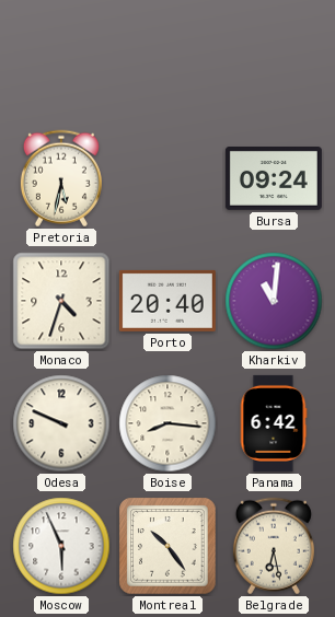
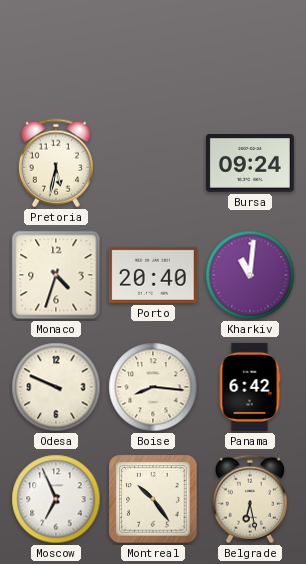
Moscow: 5:56 -> 6:56
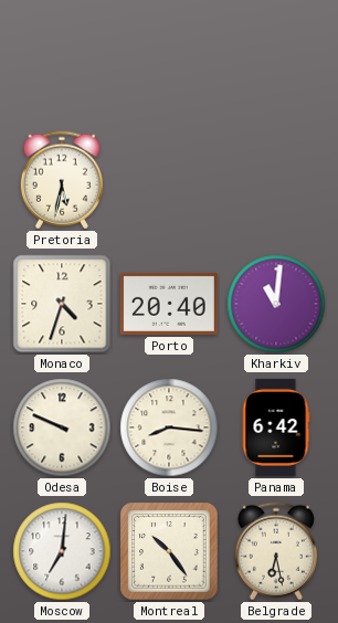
Bursa: 09:24 -> none
Moscow: 6:56 -> 7:01
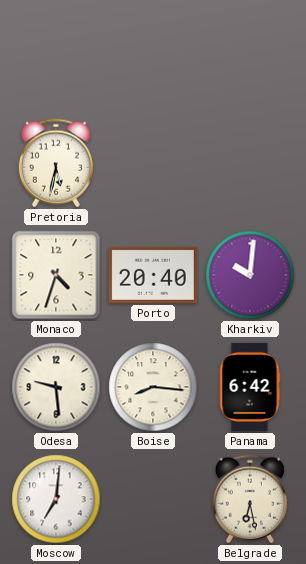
Kharkiv: 11:01 -> 10:01
Odesa: 9:49 -> 9:29
Montreal: 10:24 -> none
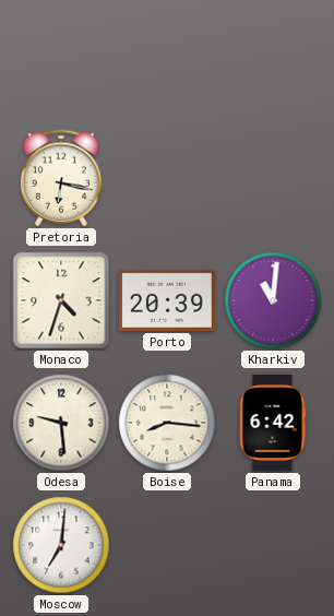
Pretoria: 5:32 -> 6:17
Porto: 20:40 -> 20:39
Kharkiv: 10:01 -> 11:01
Belgrade: 6:28 -> none
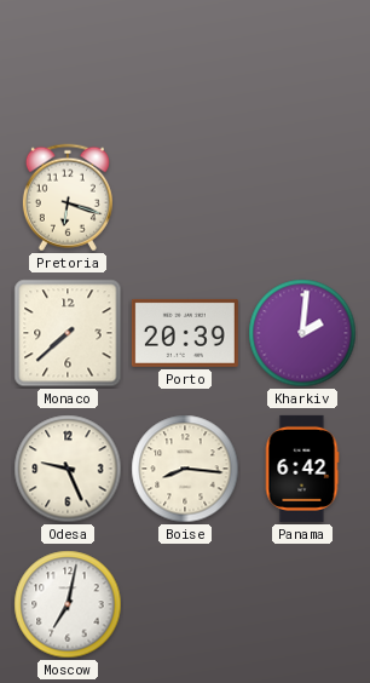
Pretoria: 6:17 -> 6:18
Monaco: 4:33 -> 7:38
Kharkiv: 11:01 -> 2:01
Odesa: 9:29 -> 9:26
Moscow: 7:01 -> 7:02
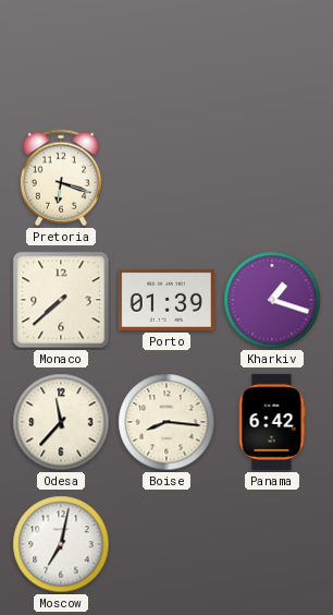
Porto: 20:39 -> 01:39
Kharkiv: 2:01 -> 1:18
Odesa: 9:26 -> 11:37
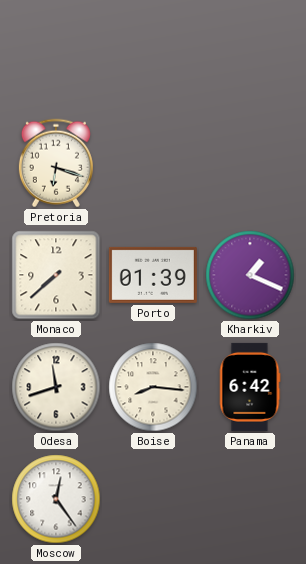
Kharkiv: 1:18 -> 1:19
Odesa: 11:37 -> 11:42
Moscow: 7:02 -> 12:24
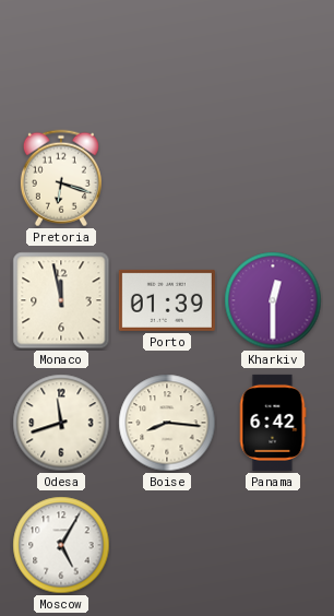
Monaco: 7:38 -> 11:58
Kharkiv: 1:19 -> 12:30
Moscow: 12:24 -> 5:05
